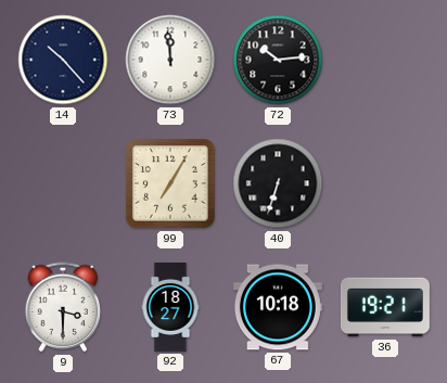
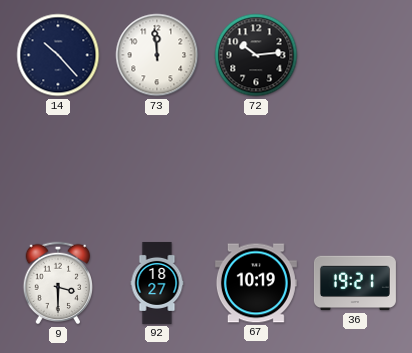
99: 7:05 -> none
40: 6:33 -> none
67: 10:18 -> 10:19
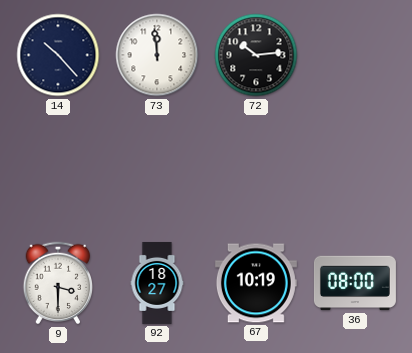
36: 19:21 -> 08:00
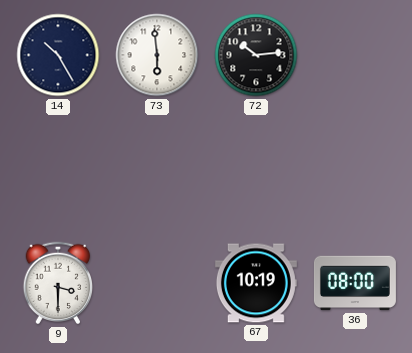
14: 10:23 -> 10:25
73: 11:59 -> 5:59
92: 18:27 -> none
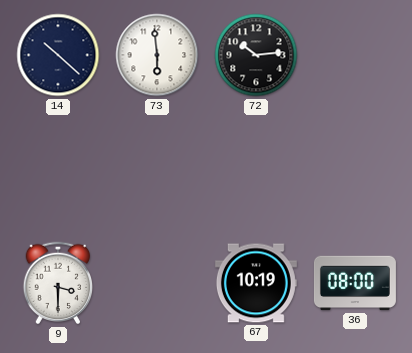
14: 10:25 -> 10:22
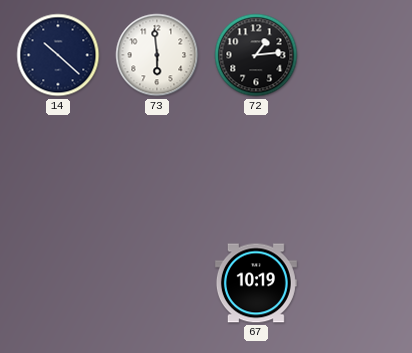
72: 10:14 -> 1:14
9: 3:30 -> none
36: 08:00 -> none
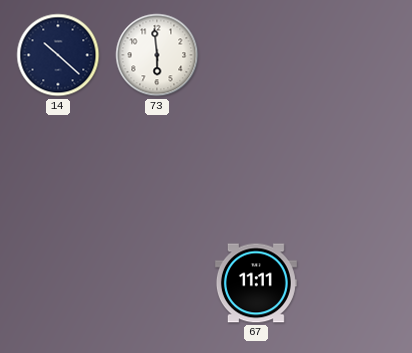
72: 1:14 -> none
67: 10:19 -> 11:11
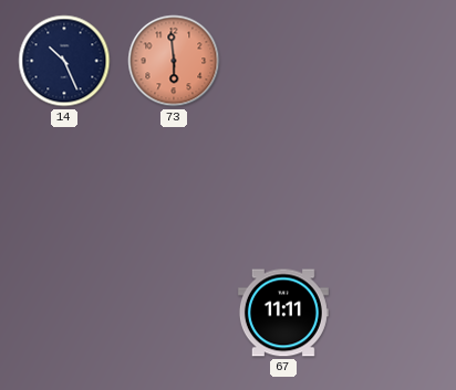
14: 10:22 -> 10:26
73 dial: white -> salmon
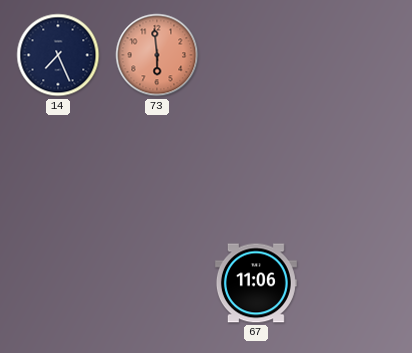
14: 10:26 -> 7:26
67: 11:11 -> 11:06
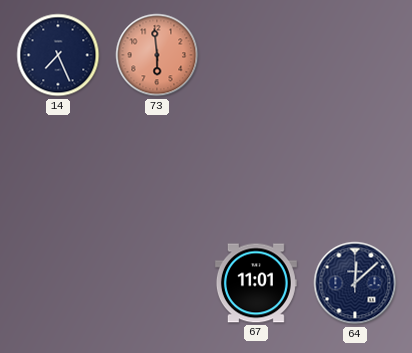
67: 11:06 -> 11:01
64: none -> 12:08
